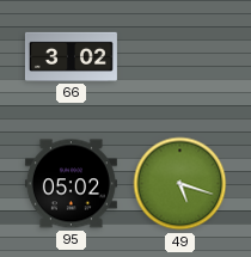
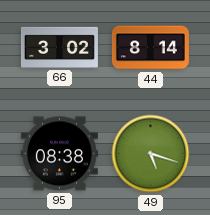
44: none -> 8:14
95: 05:02 -> 08:38
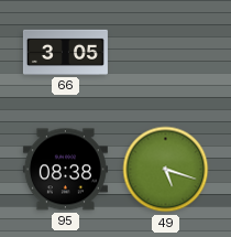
66: 3:02 -> 3:05
44: 8:14 -> none
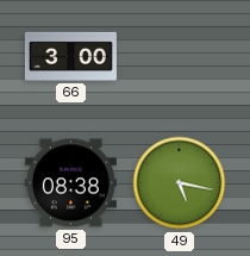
66: 3:05 -> 3:00
49: 5:18 -> 5:17
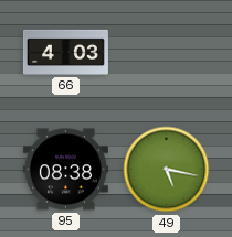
66: 3:00 -> 4:03
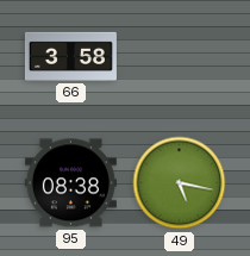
66: 4:03 -> 3:58
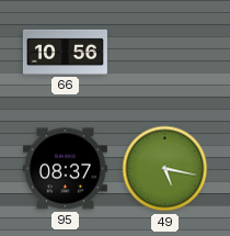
66: 3:58 -> 10:56
95: 08:38 -> 08:37
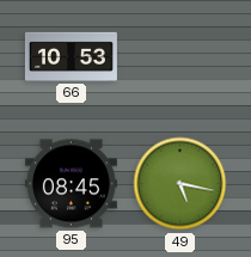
66: 10:56 -> 10:53
95: 08:37 -> 08:45
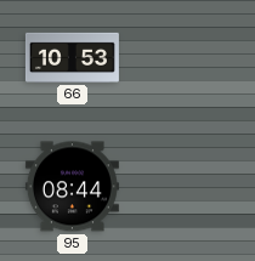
95: 08:45 -> 08:44
49: 5:17 -> none
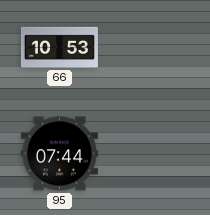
95: 08:44 -> 07:44
